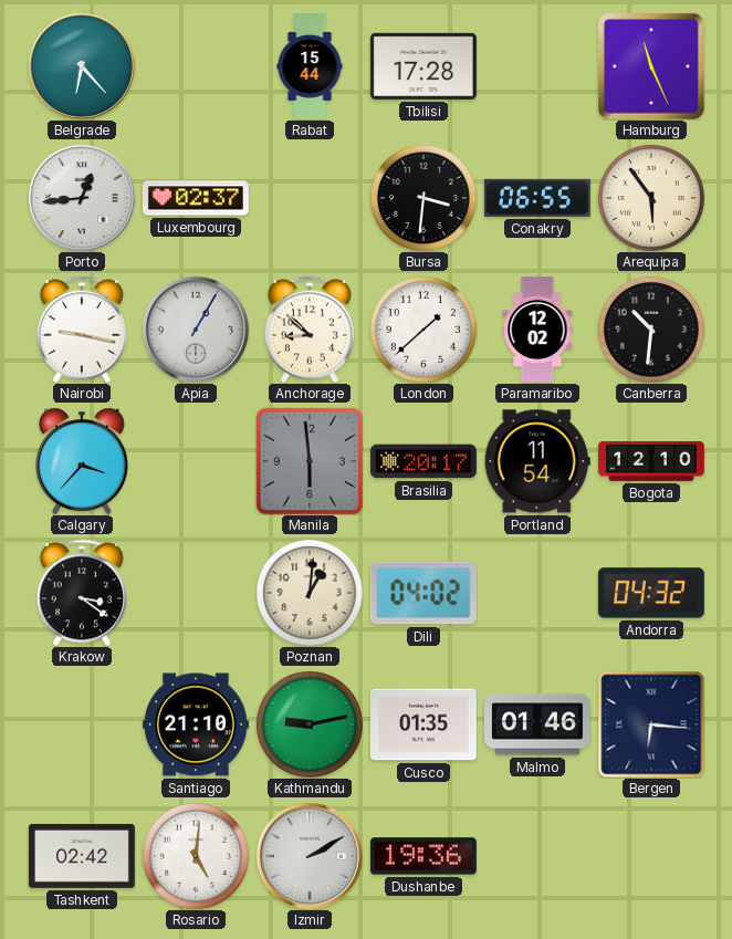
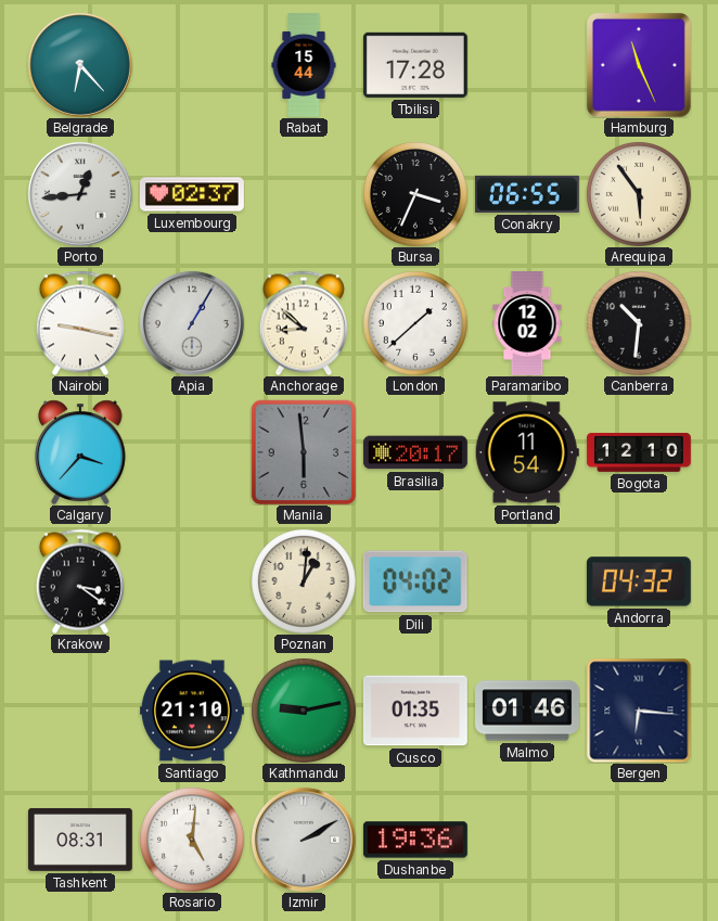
Bursa: 3:31 -> 3:34
Tashkent: 02:42 -> 08:31
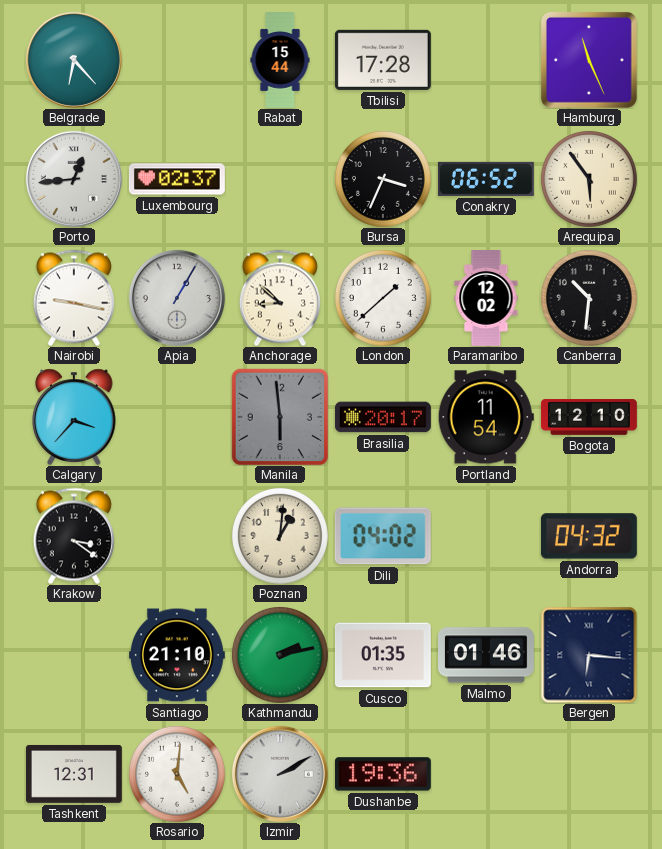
Conakry: 06:55 -> 06:52
Kathmandu: 9:13 -> 2:13
Tashkent: 08:31 -> 12:31
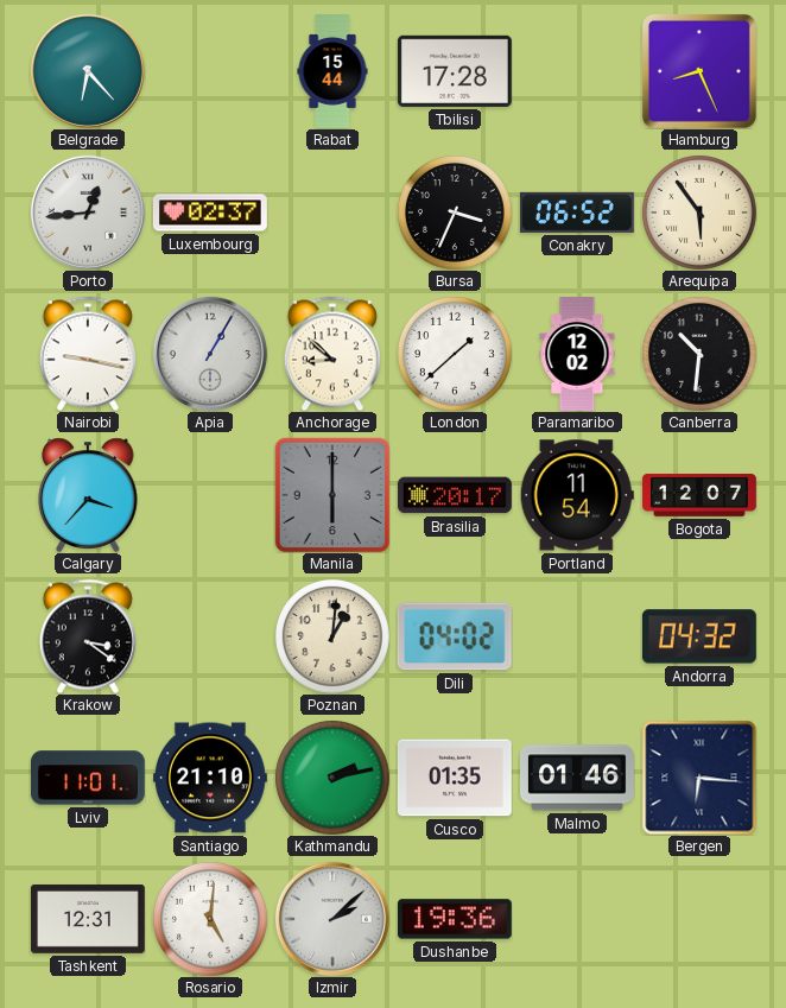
Hamburg: 11:26 -> 8:26
Manila: 5:59 -> 6:00
Bogota: 12:10 -> 12:07
Lviv: none -> 11:01
Izmir: 2:10 -> 2:08
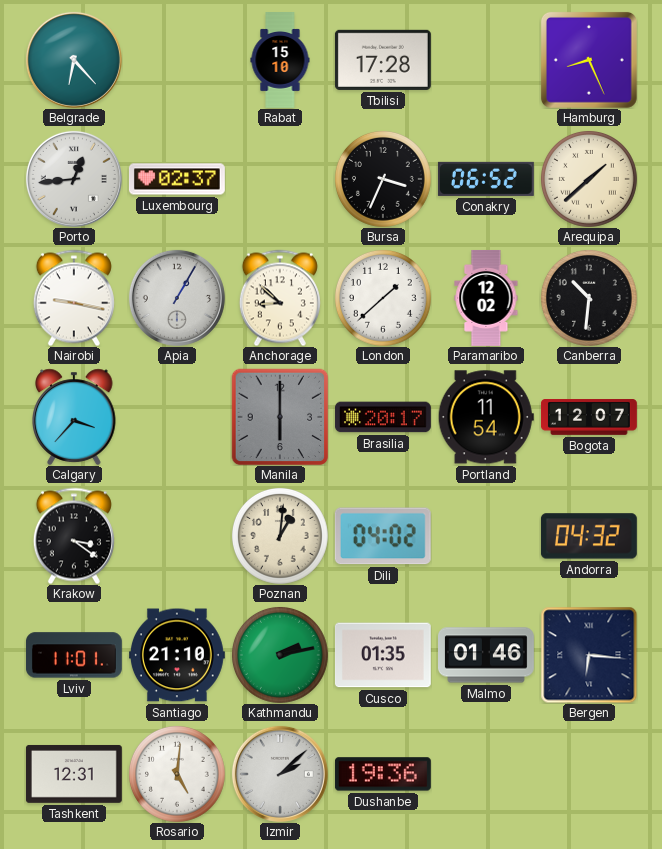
Rabat: 15:44 -> 15:10
Arequipa: 5:54 -> 1:38
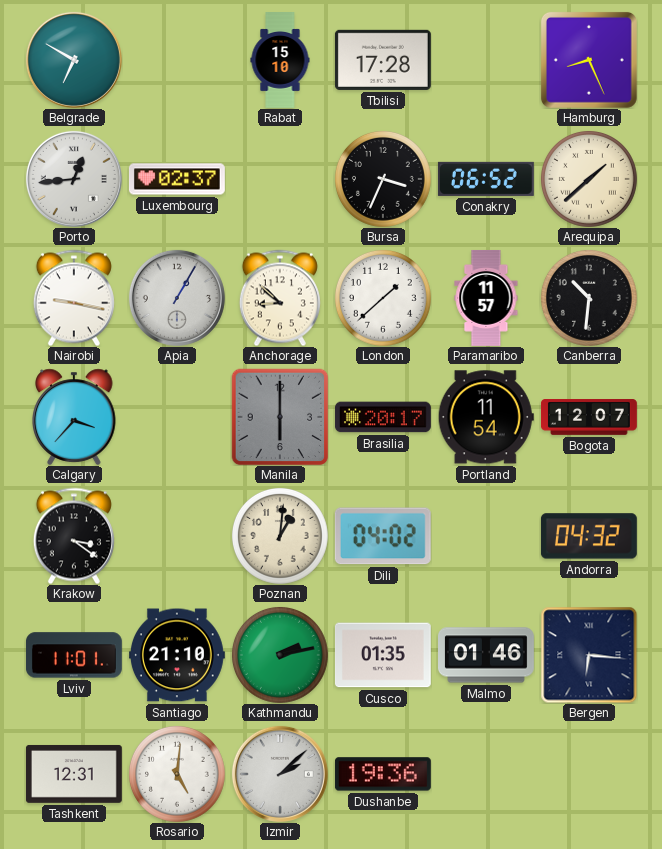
Belgrade: 6:23 -> 6:50
Paramaribo: 12:02 -> 11:57
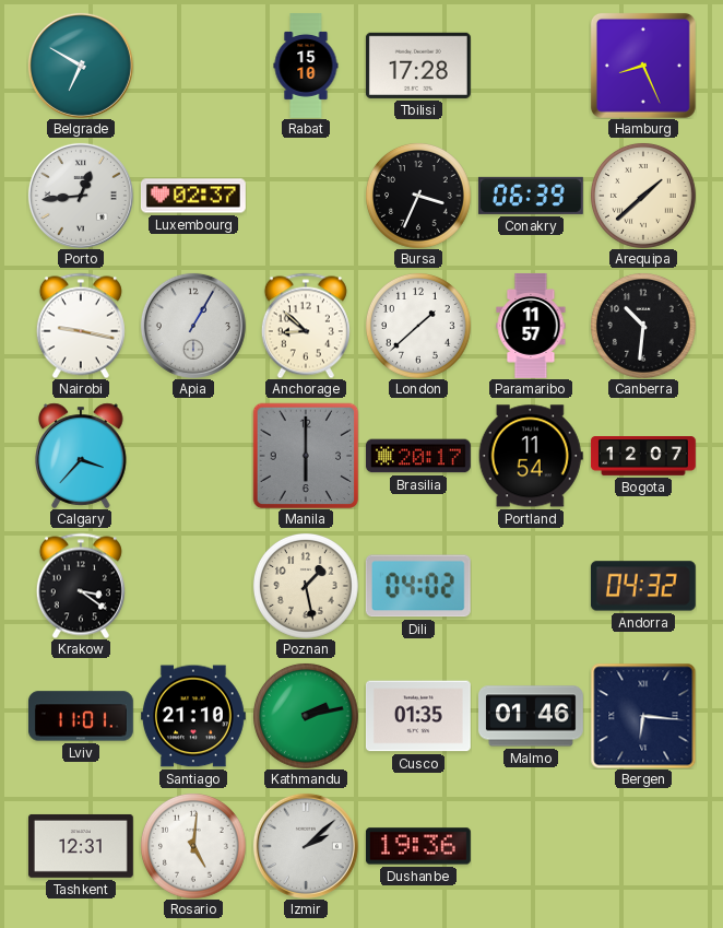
Conakry: 06:52 -> 06:39
Poznan: 1:01 -> 1:28
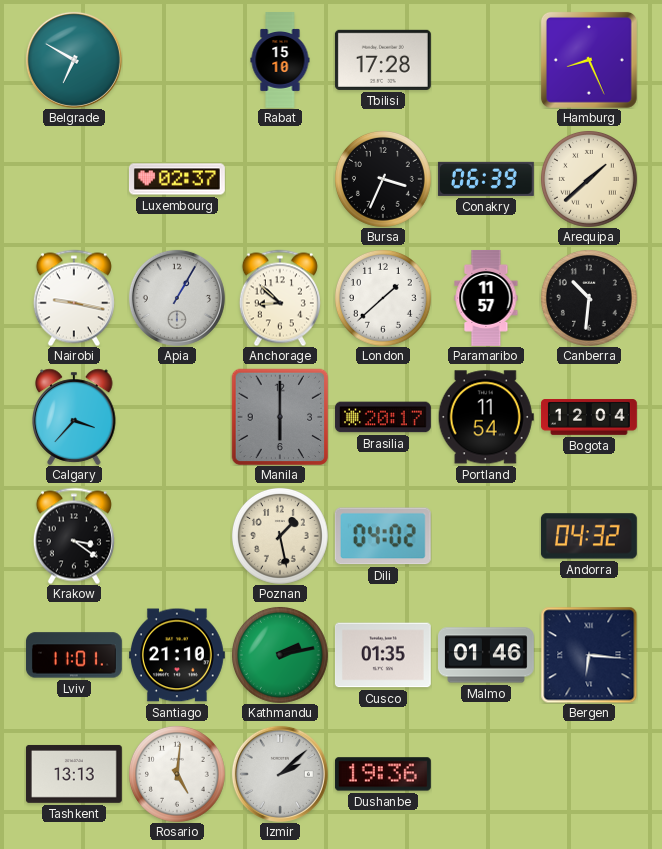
Porto: 12:44 -> none
Bogota: 12:07 -> 12:04
Tashkent: 12:31 -> 13:13
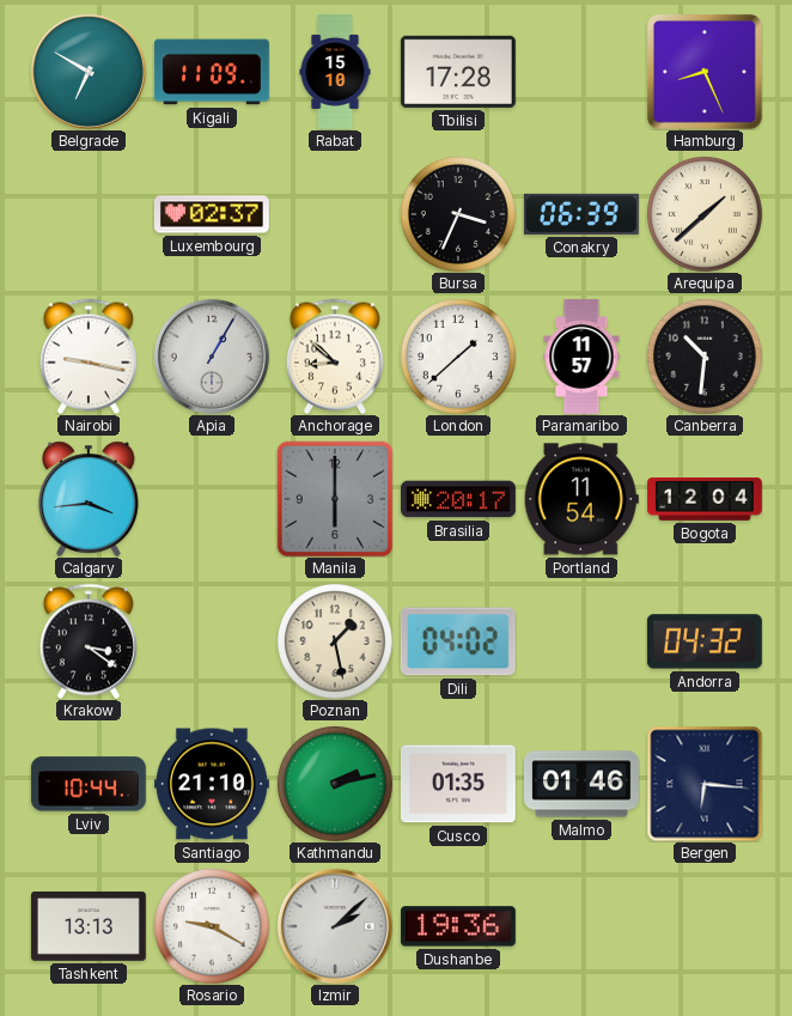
Kigali: none -> 11:09
Calgary: 3:37 -> 3:44
Lviv: 11:01 -> 10:44
Rosario: 5:01 -> 9:20
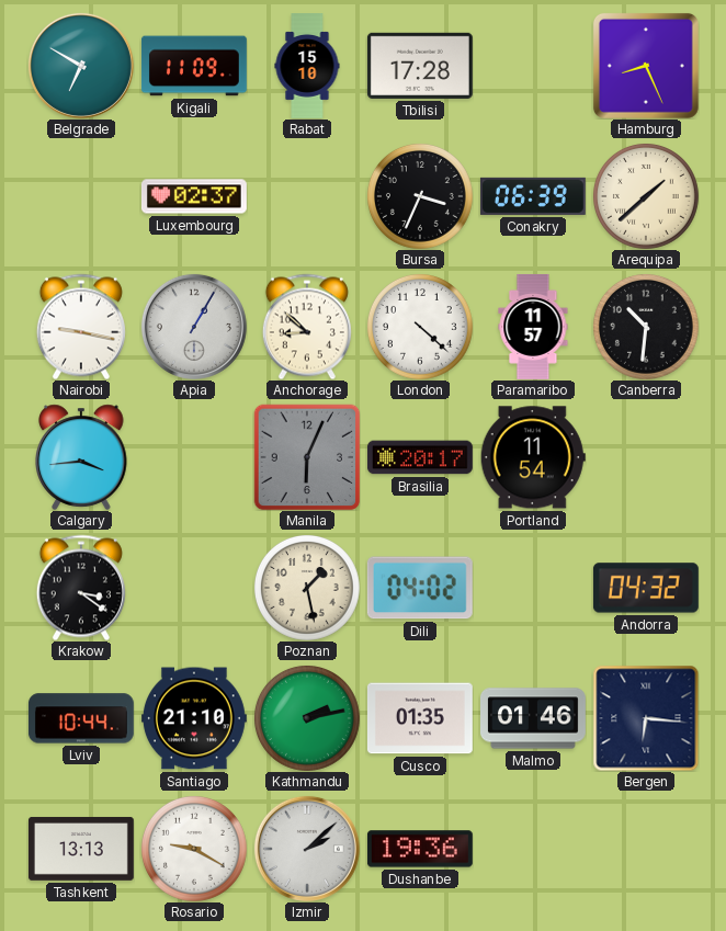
London: 1:38 -> 4:22
Manila: 6:00 -> 6:04
Bogota: 12:04 -> none
